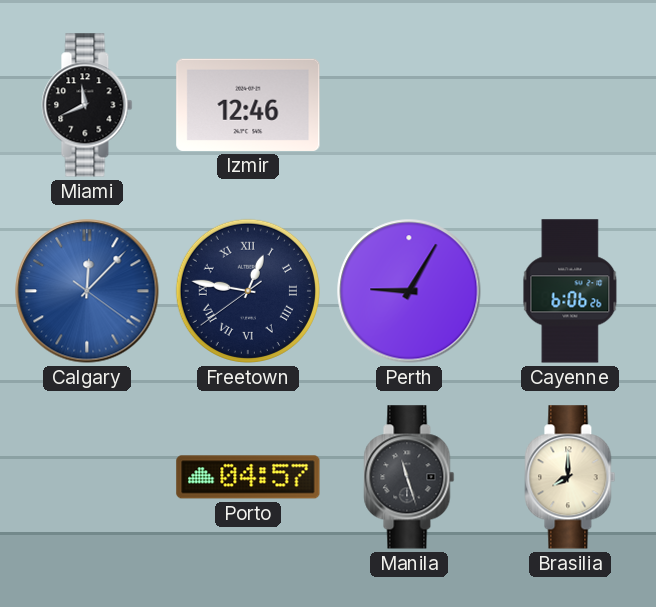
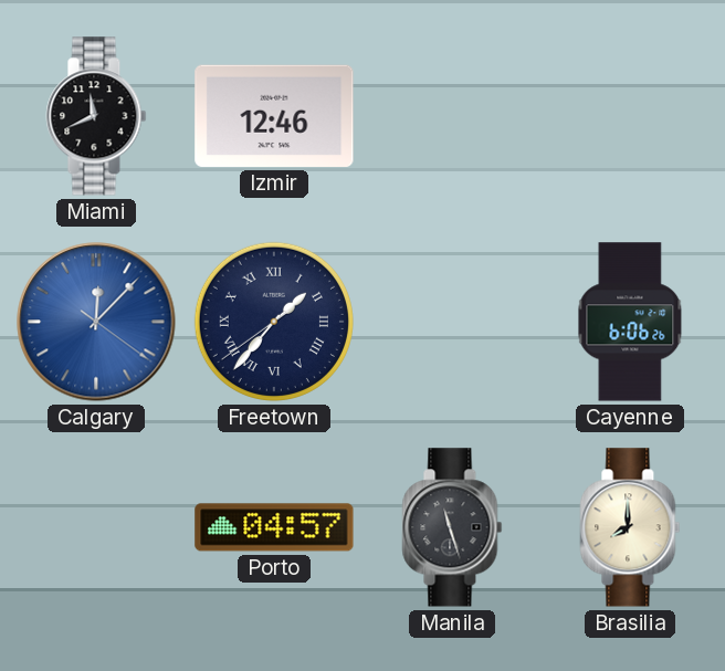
Freetown: 12:46 -> 1:36
Perth: 9:05 -> none
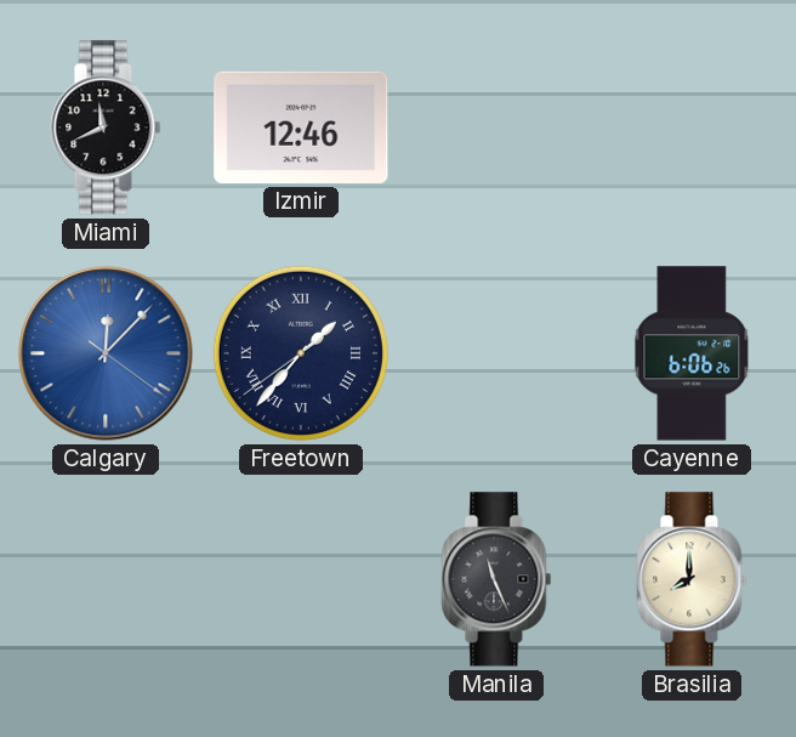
Porto: 04:57 -> none
Manila: 11:27 -> 11:26
